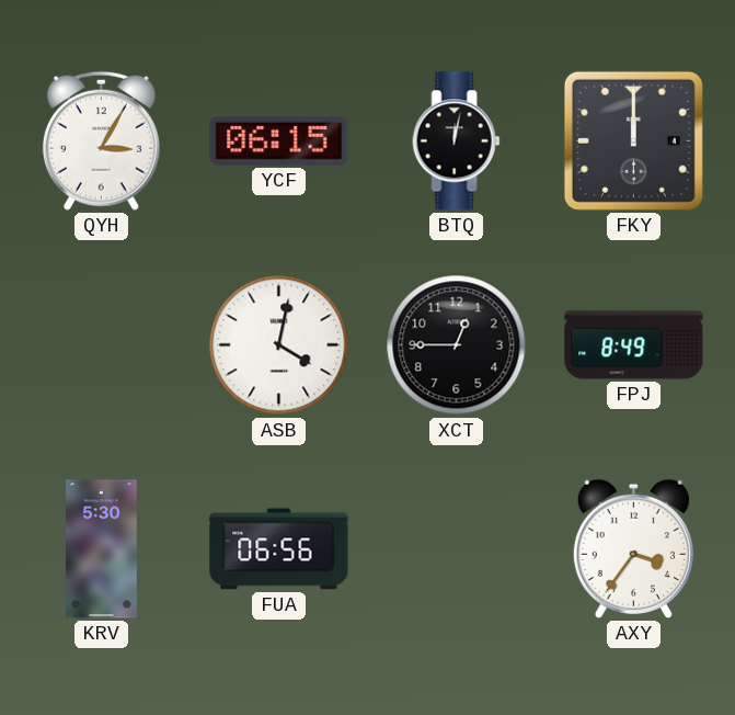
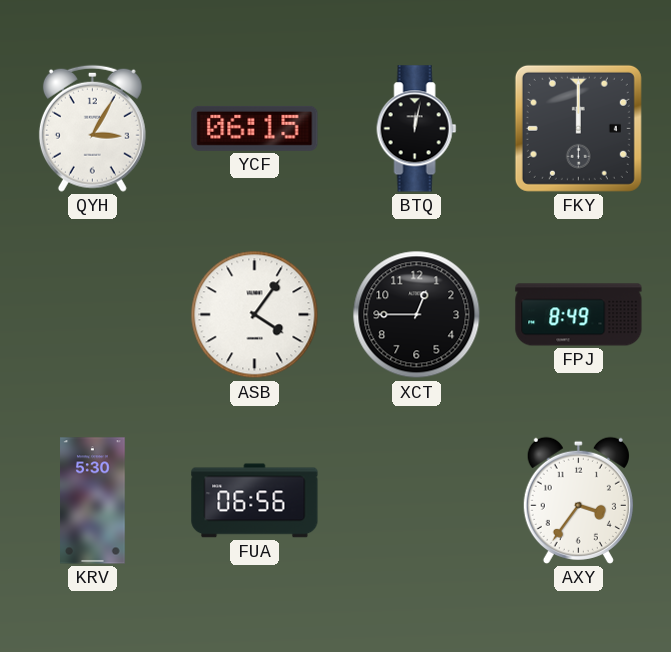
ASB: 4:02 -> 4:06
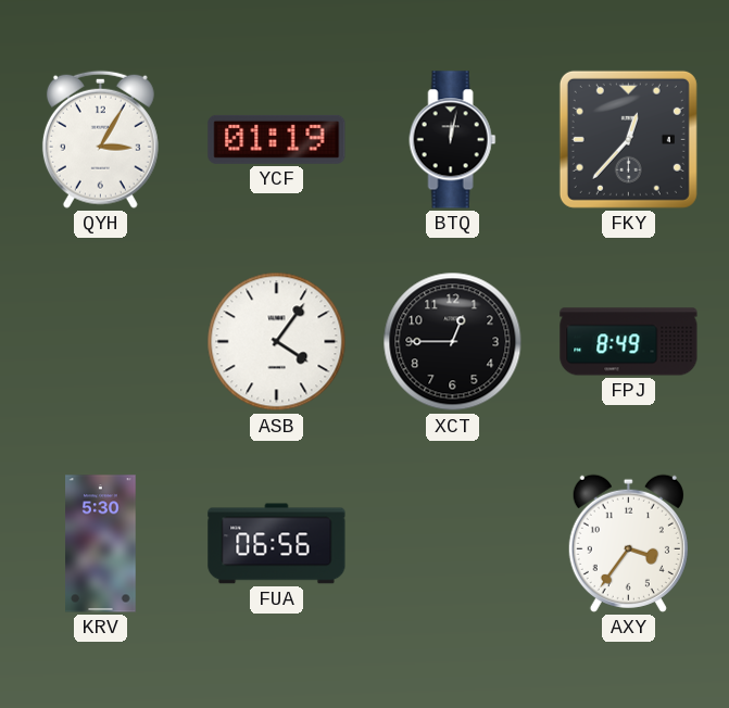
YCF: 06:15 -> 01:19
FKY: 12:00 -> 12:37
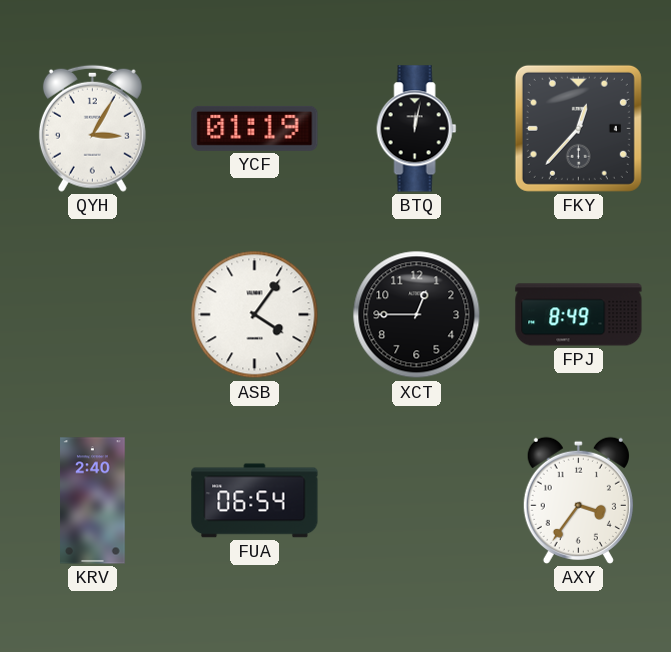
KRV: 5:30 -> 2:40
FUA: 06:56 -> 06:54
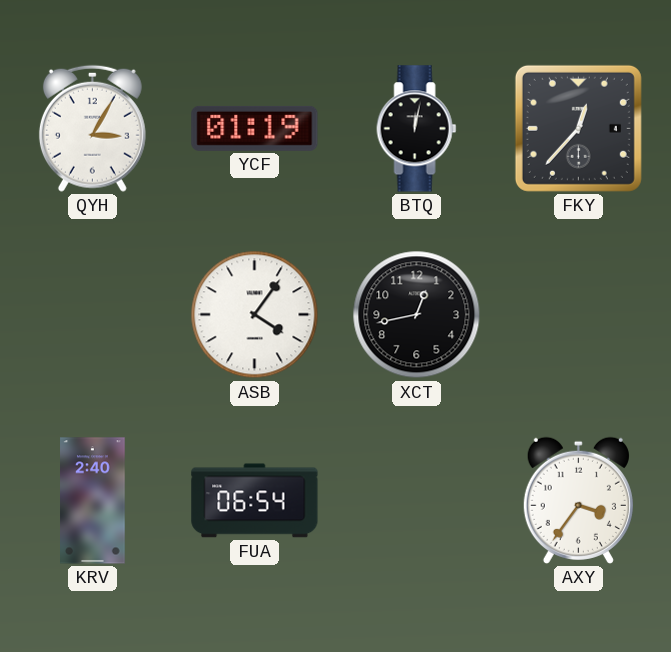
XCT: 12:45 -> 12:43
FPJ: 8:49 -> none
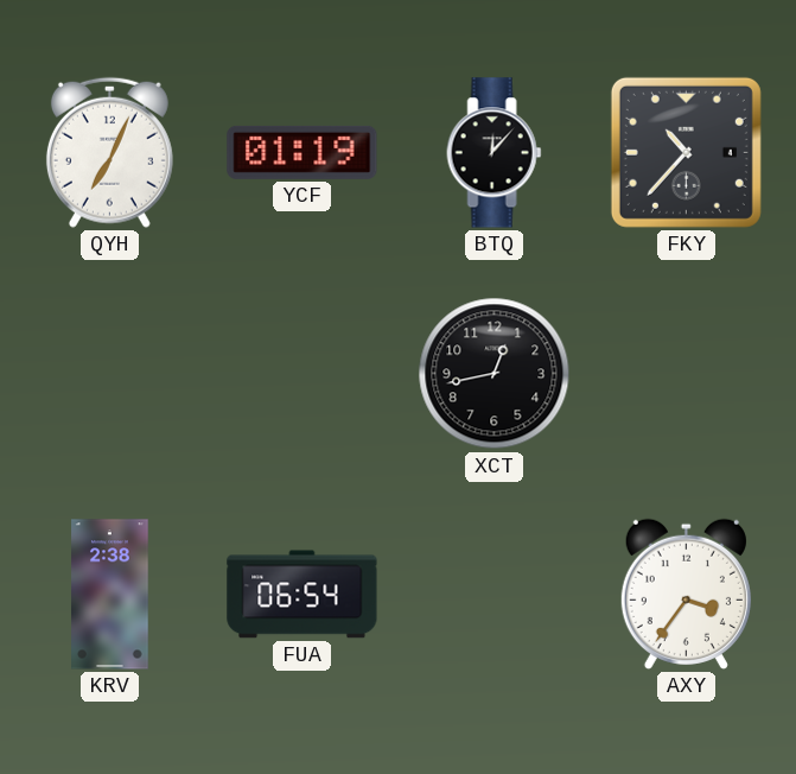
QYH: 3:05 -> 7:04
BTQ: 12:02 -> 12:07
FKY: 12:37 -> 10:37
ASB: 4:06 -> none
KRV: 2:40 -> 2:38
